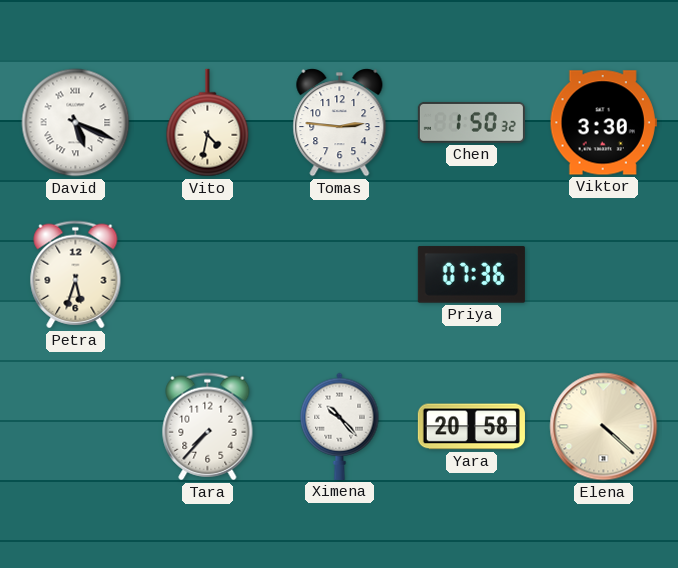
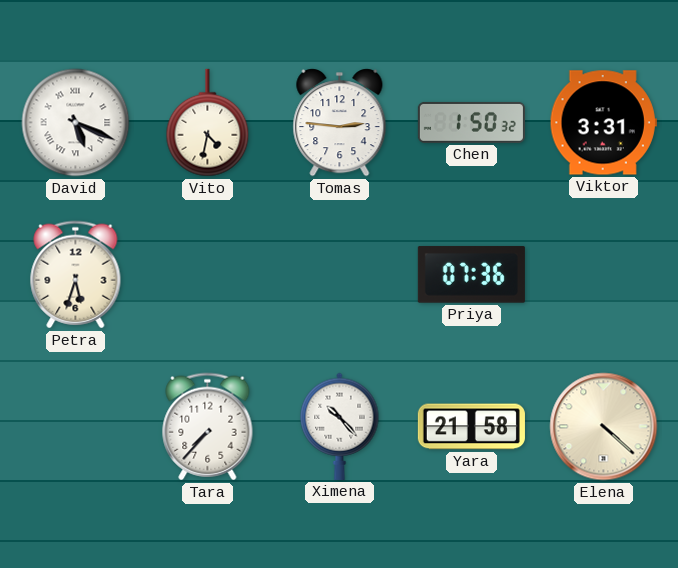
Viktor: 3:30 -> 3:31
Yara: 20:58 -> 21:58
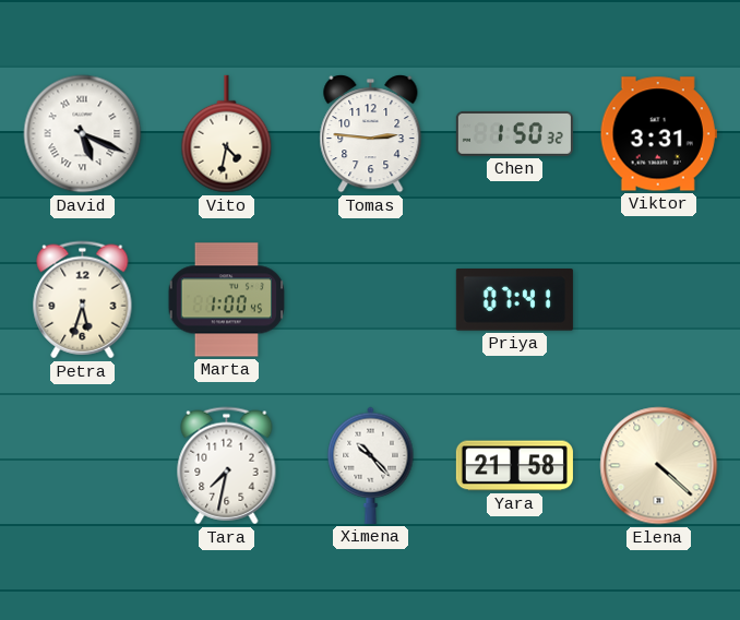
Marta: none -> 1:00
Priya: 07:36 -> 07:41
Tara: 7:37 -> 7:32
